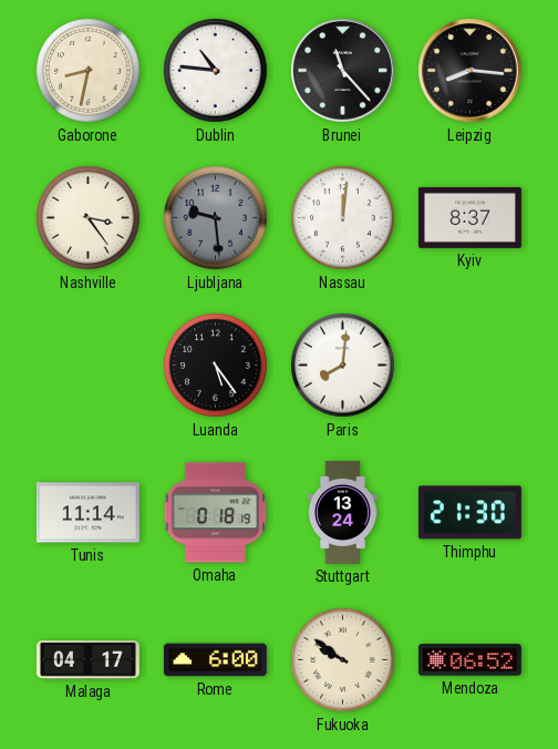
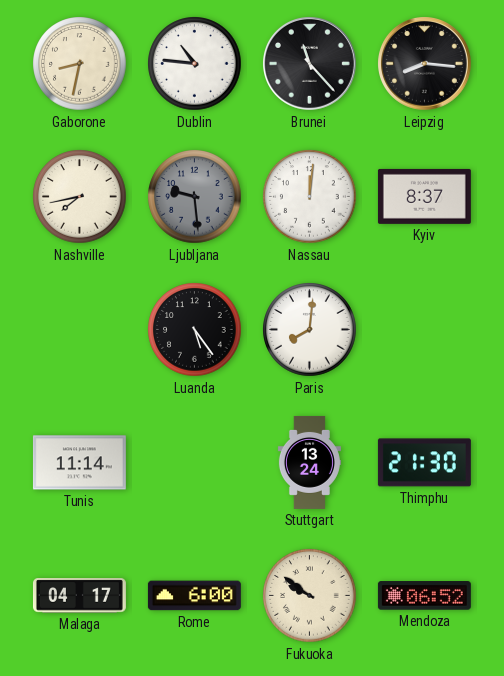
Nashville: 3:24 -> 7:43
Omaha: 0:18 -> none
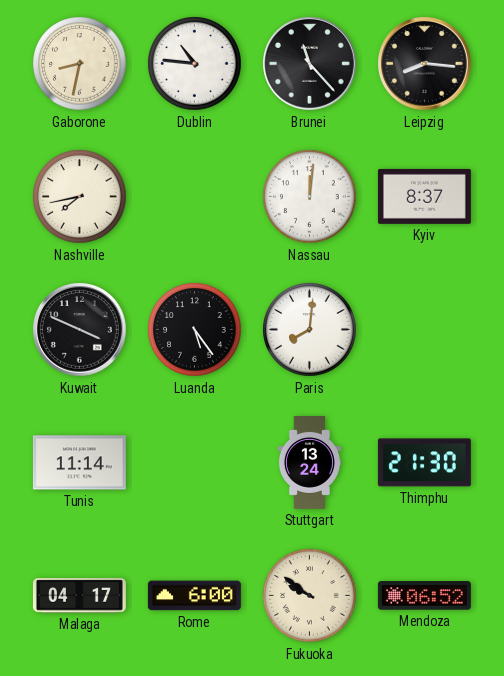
Ljubljana: 9:29 -> none
Kuwait: none -> 3:49
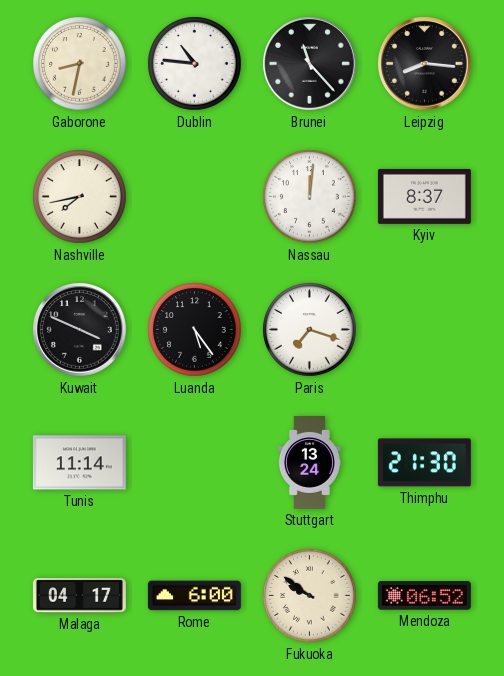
Paris: 8:01 -> 7:18
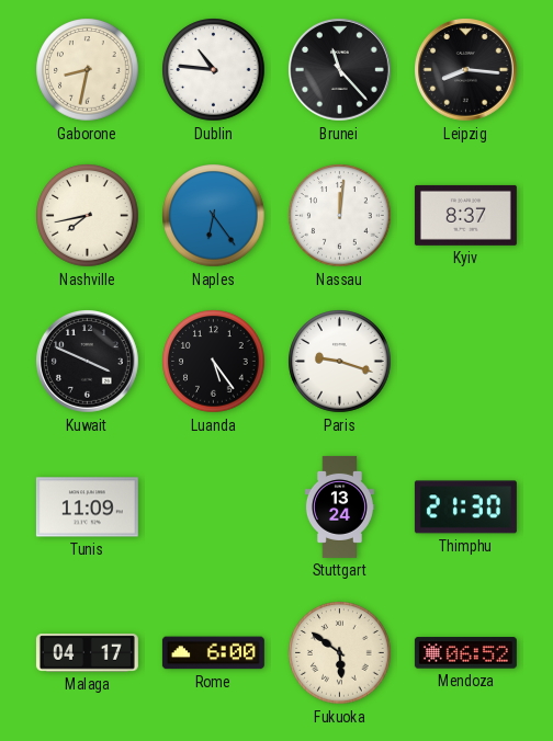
Naples: none -> 6:24
Paris: 7:18 -> 9:18
Tunis: 11:14 -> 11:09
Fukuoka: 9:51 -> 5:51
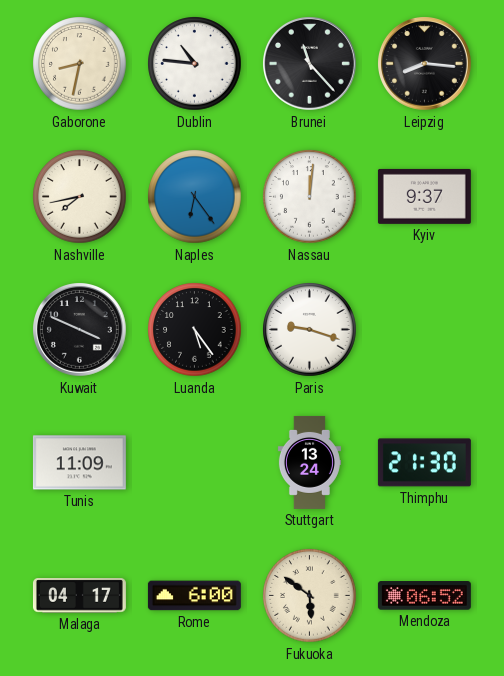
Kyiv: 8:37 -> 9:37
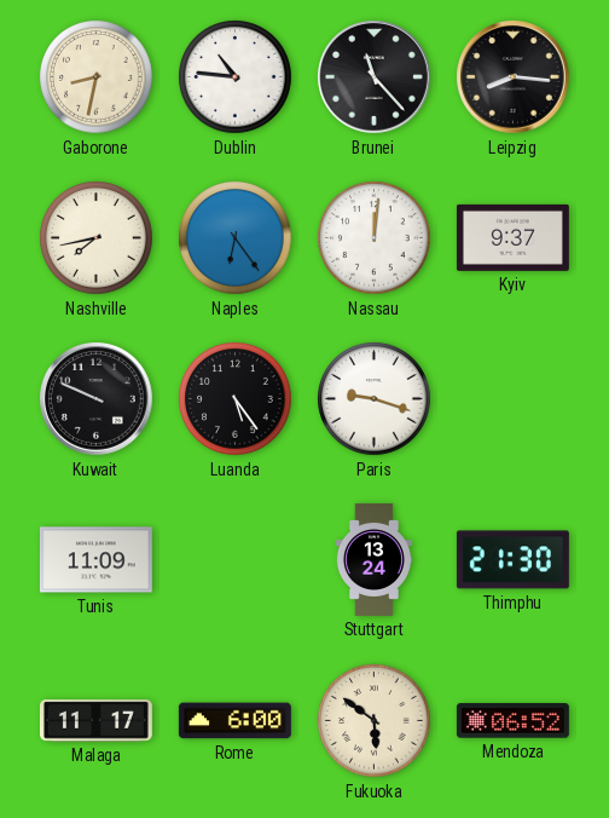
Kuwait: 3:49 -> 9:49
Malaga: 04:17 -> 11:17
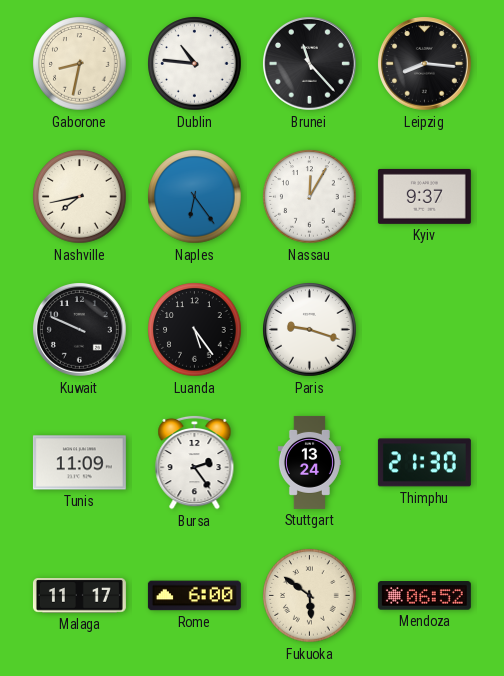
Nassau: 12:01 -> 12:05
Bursa: none -> 2:24
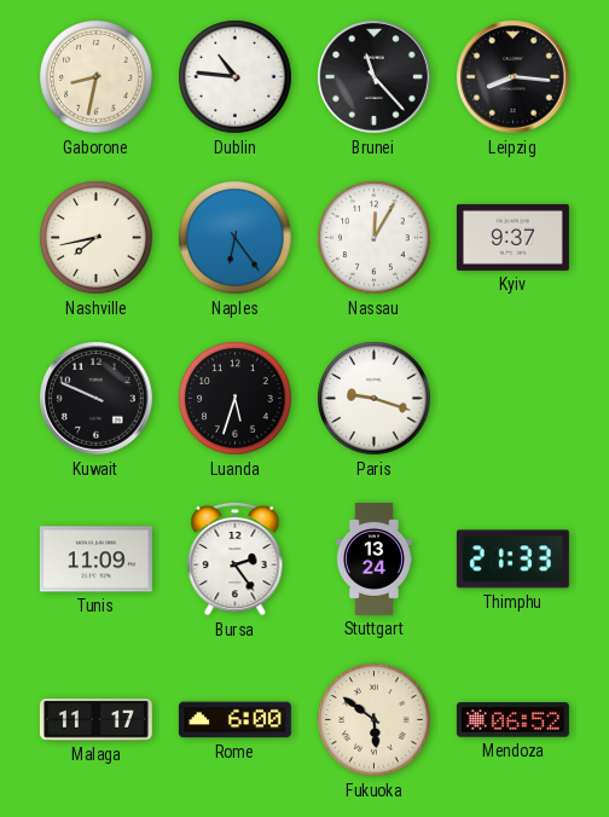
Luanda: 5:24 -> 5:33
Thimphu: 21:30 -> 21:33
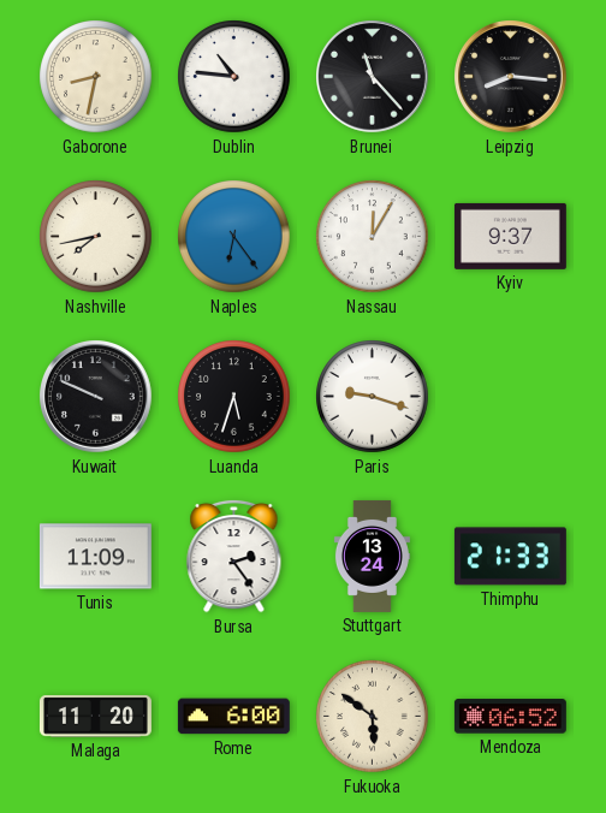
Malaga: 11:17 -> 11:20
